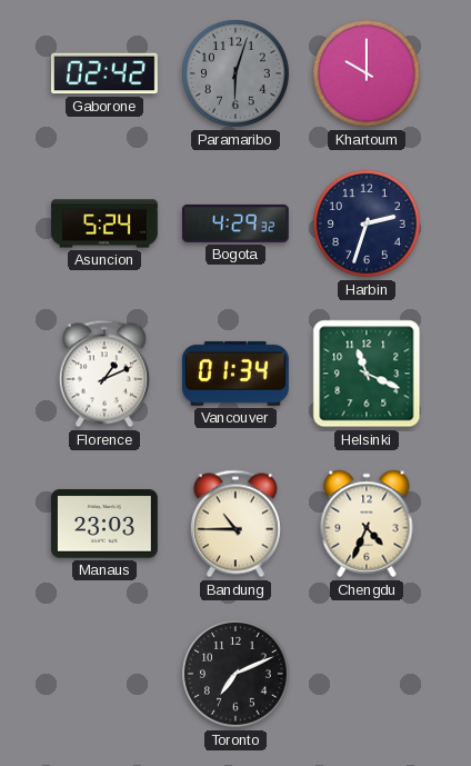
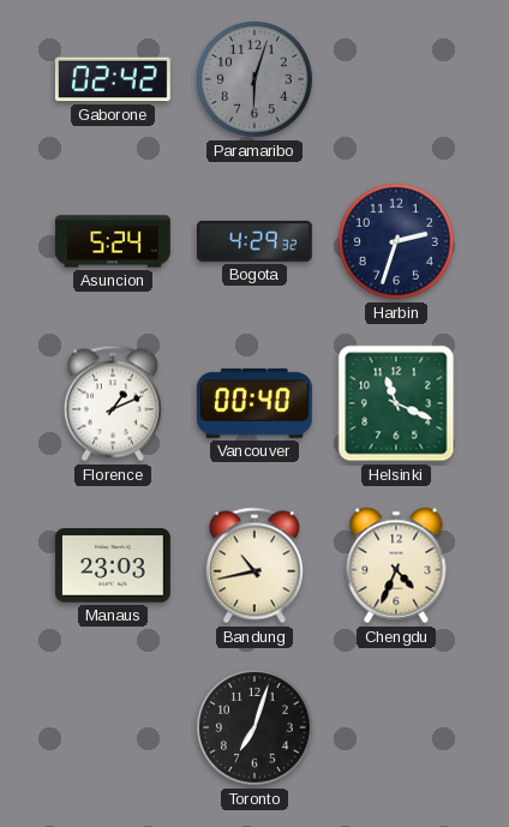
Khartoum: 10:00 -> none
Vancouver: 01:34 -> 00:40
Bandung: 10:45 -> 10:43
Toronto: 7:11 -> 7:03
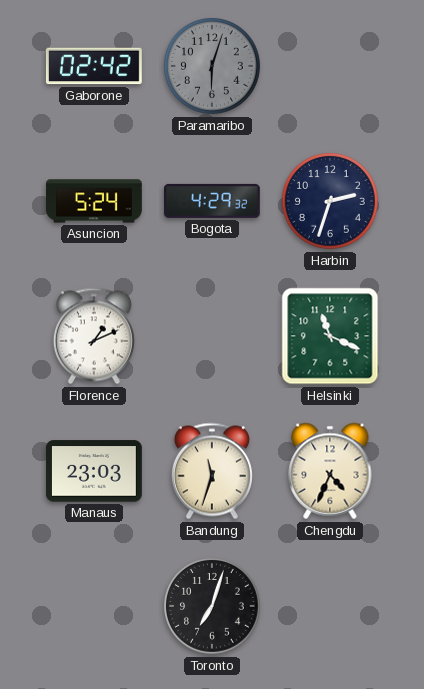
Vancouver: 00:40 -> none
Bandung: 10:43 -> 11:33
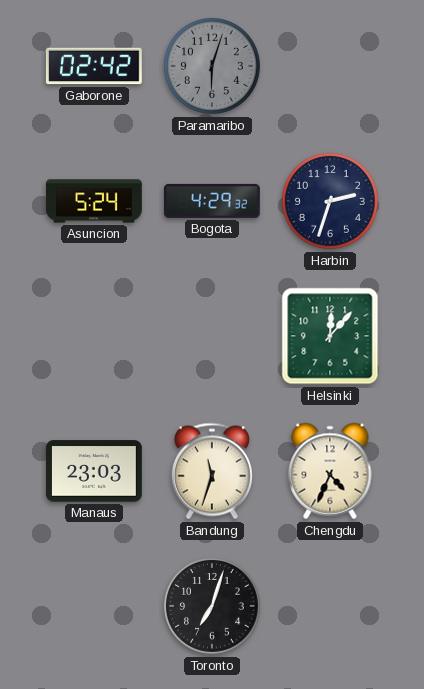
Florence: 1:11 -> none
Helsinki: 11:19 -> 12:07
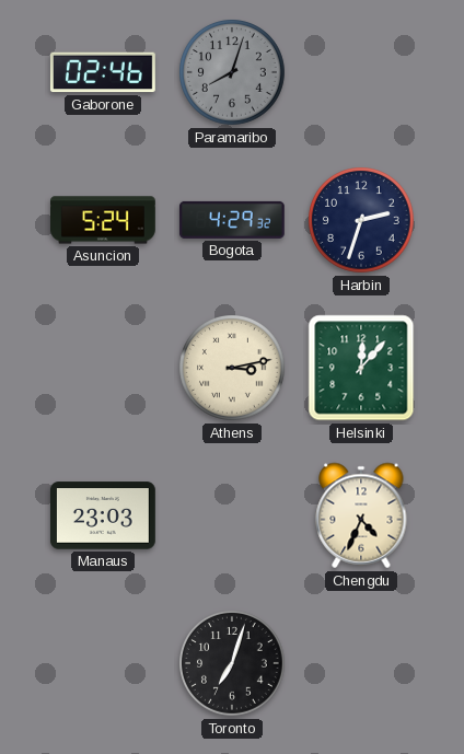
Gaborone: 02:42 -> 02:46
Paramaribo: 6:03 -> 8:03
Athens: none -> 3:13
Bandung: 11:33 -> none
